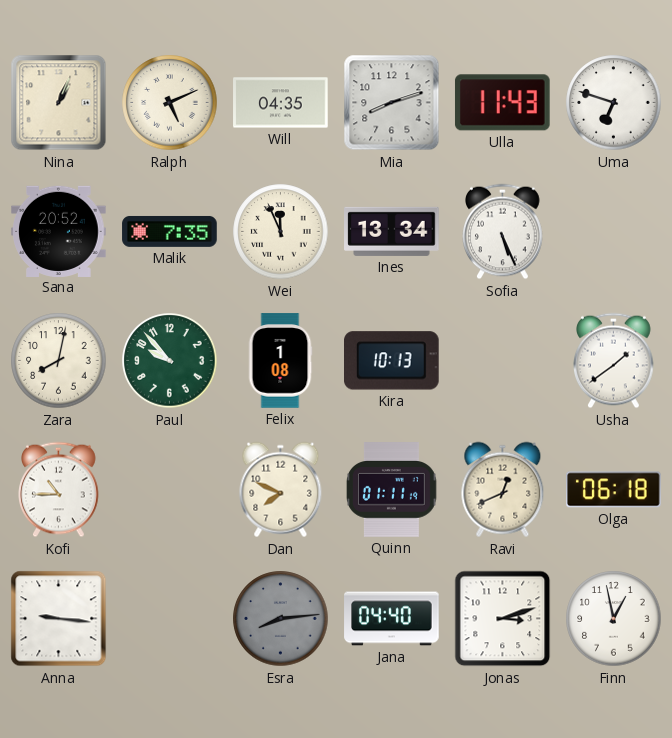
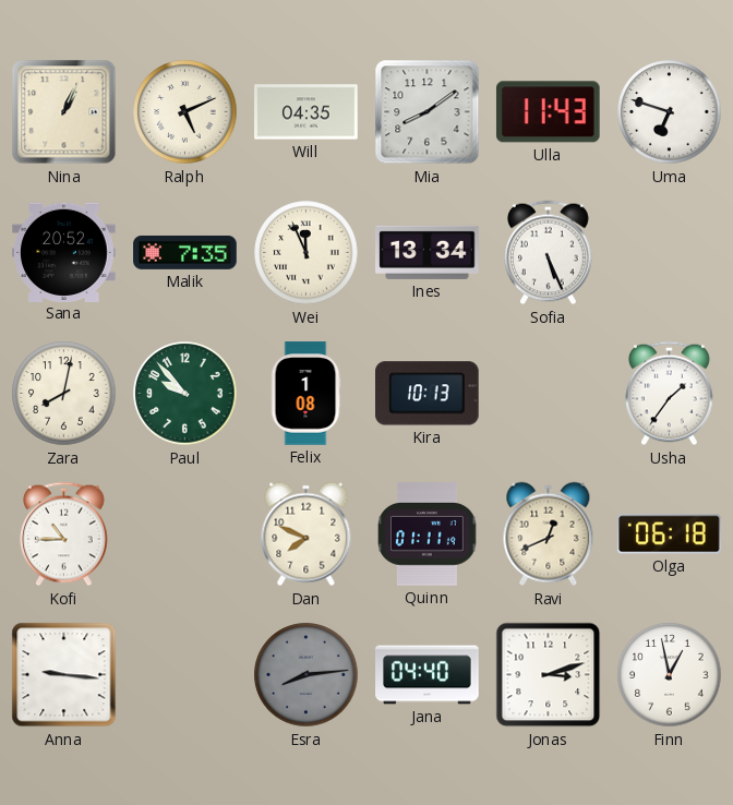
Mia: 8:12 -> 8:09
Usha: 1:39 -> 1:36
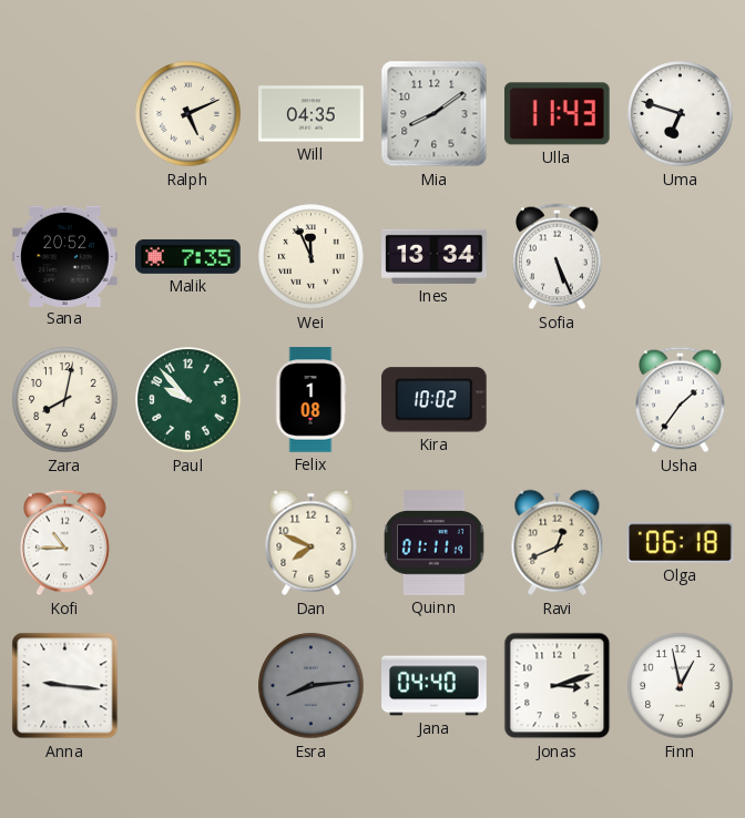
Nina: 1:04 -> none
Kira: 10:13 -> 10:02
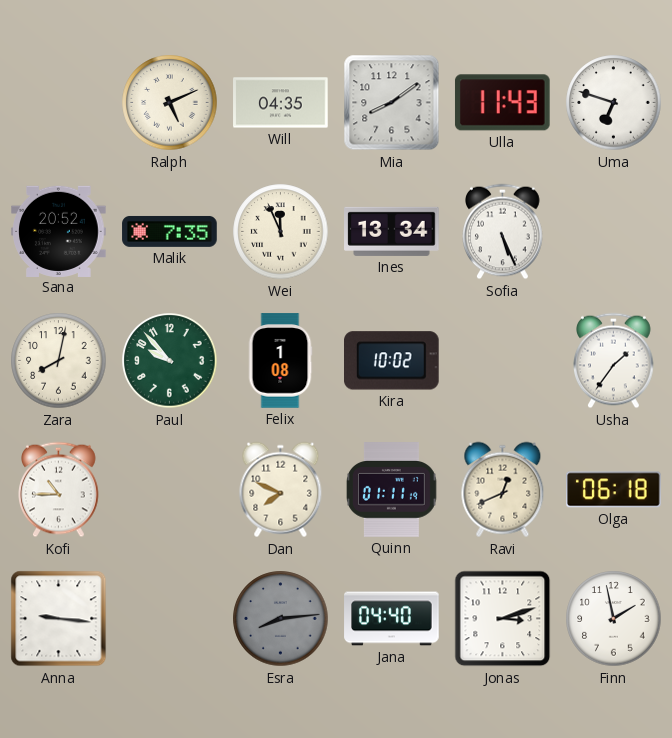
Finn: 12:58 -> 1:58
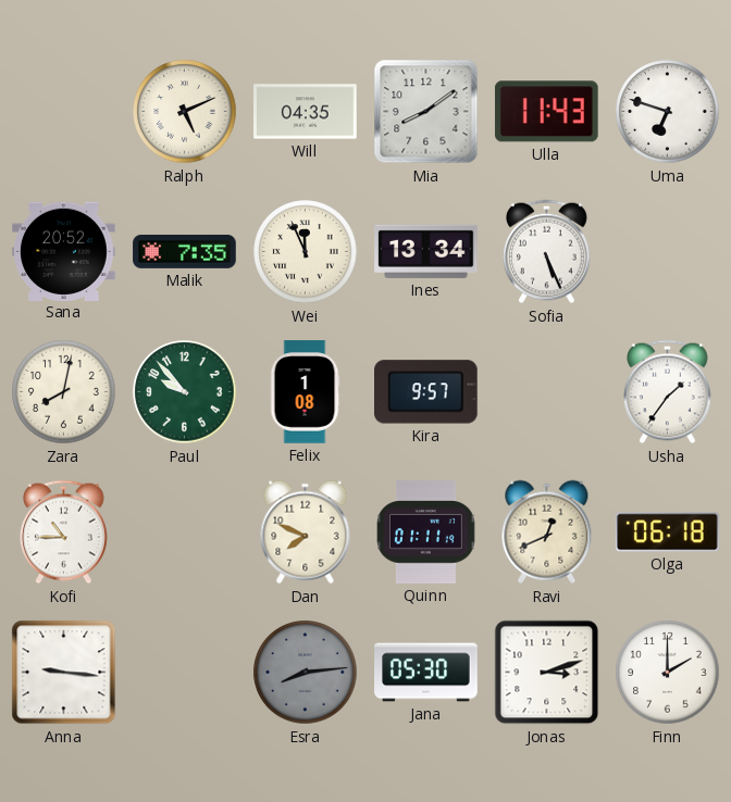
Kira: 10:02 -> 9:57
Jana: 04:40 -> 05:30
Finn: 1:58 -> 2:00
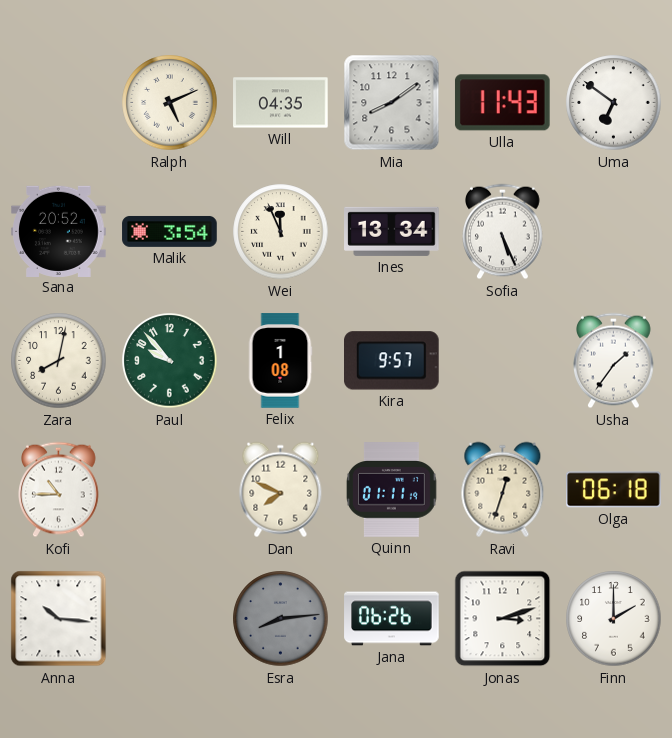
Uma: 6:48 -> 6:51
Malik: 7:35 -> 3:54
Ravi: 12:41 -> 12:33
Anna: 9:16 -> 10:16
Jana: 05:30 -> 06:26
